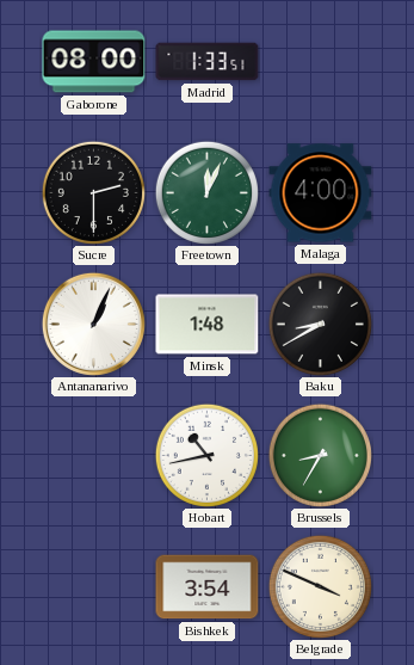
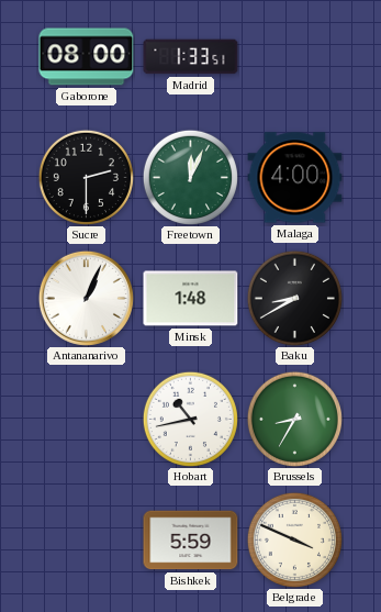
Bishkek: 3:54 -> 5:59
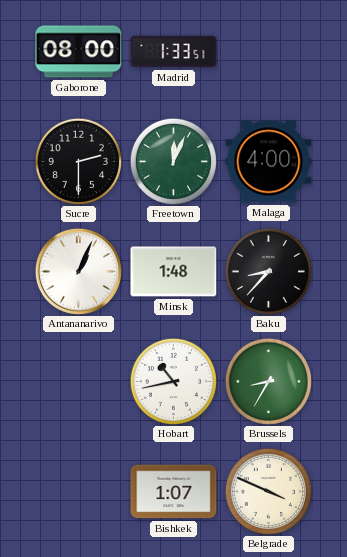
Baku: 8:40 -> 8:37
Bishkek: 5:59 -> 1:07
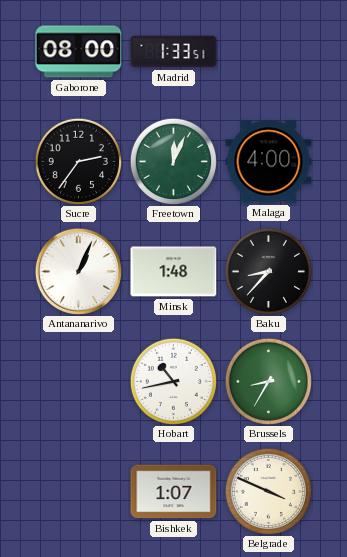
Sucre: 2:30 -> 2:36
